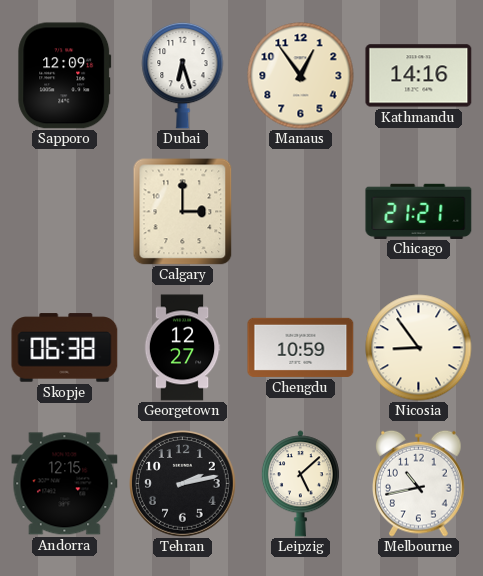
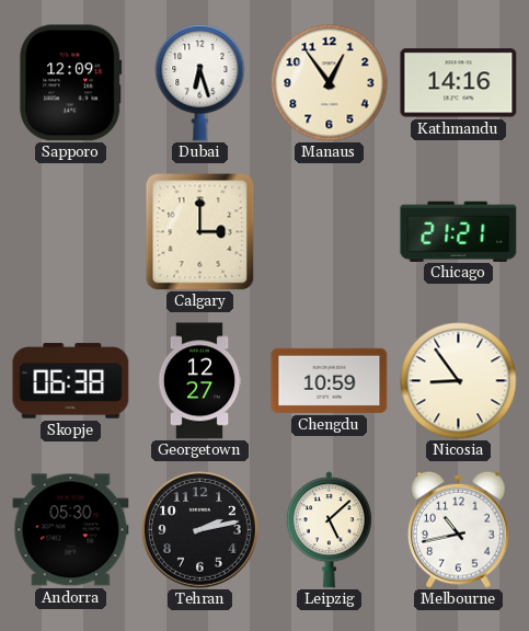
Andorra: 12:15 -> 05:30
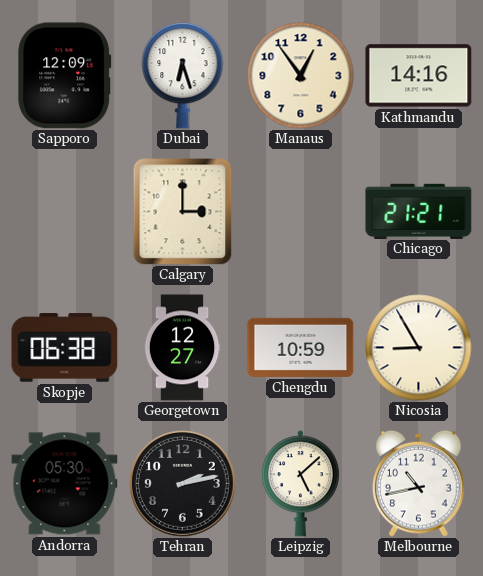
Nicosia: 8:54 -> 8:55
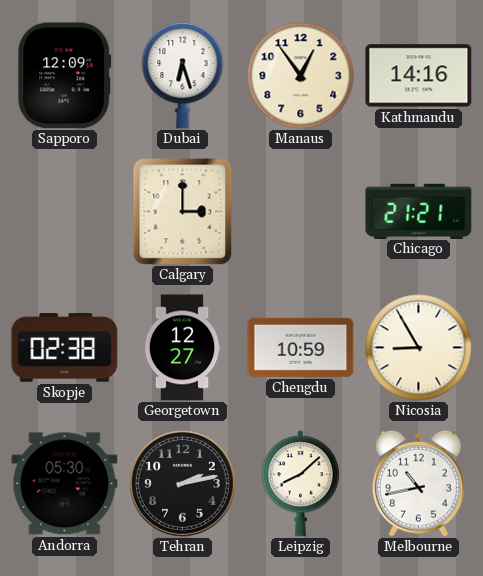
Skopje: 06:38 -> 02:38
Leipzig: 5:08 -> 8:08
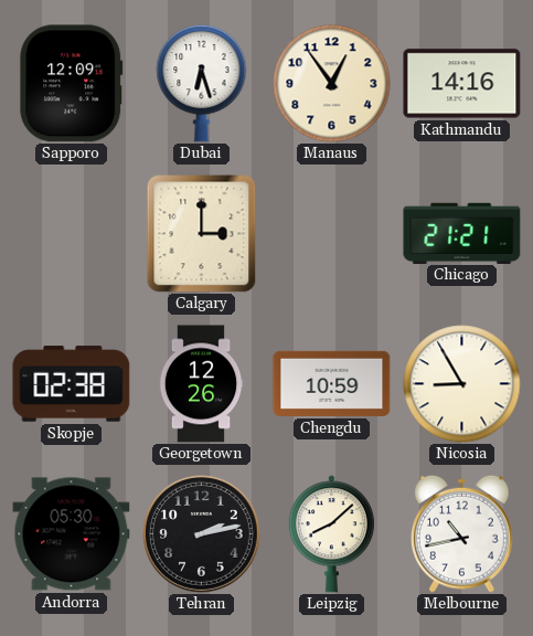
Georgetown: 12:27 -> 12:26
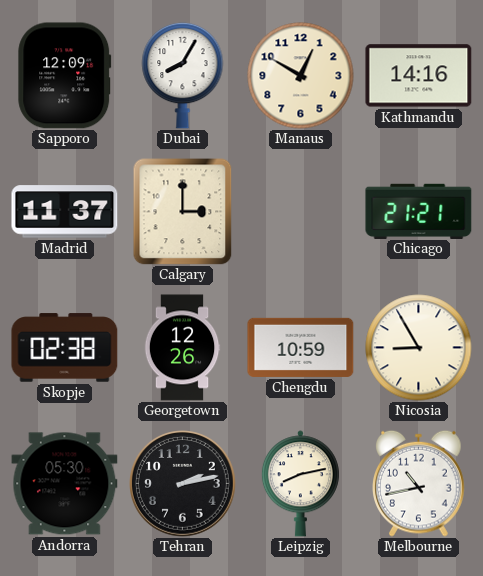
Dubai: 6:27 -> 8:05
Manaus: 12:54 -> 12:50
Madrid: none -> 11:37
Leipzig: 8:08 -> 8:13
